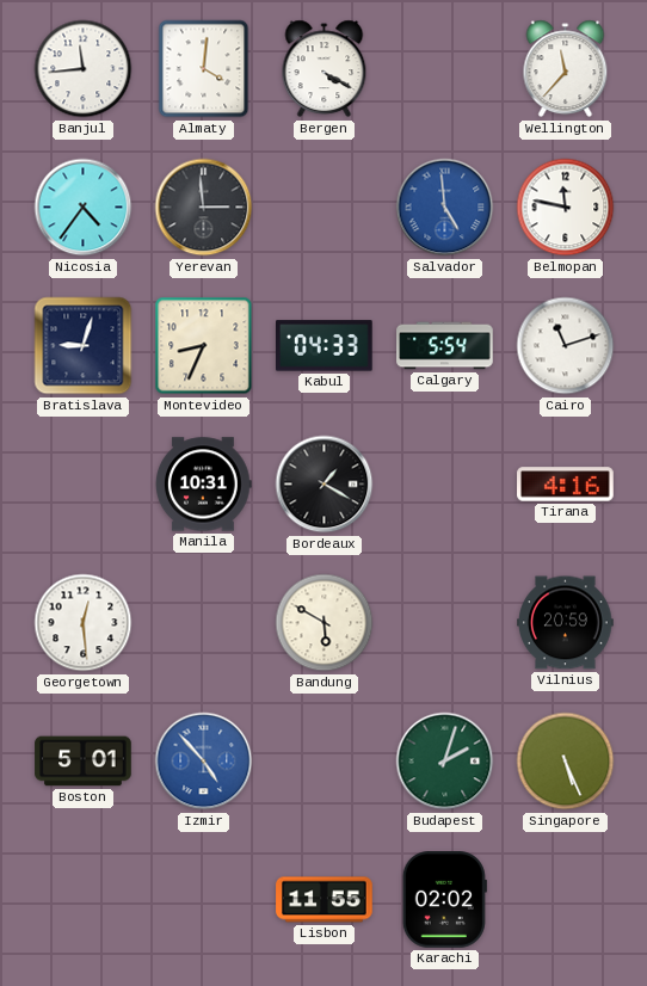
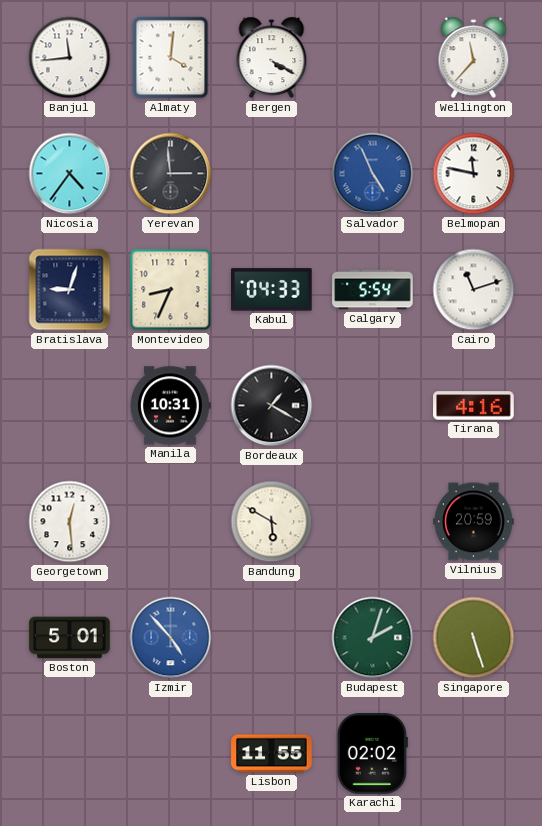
Salvador: 4:59 -> 4:56
Singapore: 5:26 -> 5:27
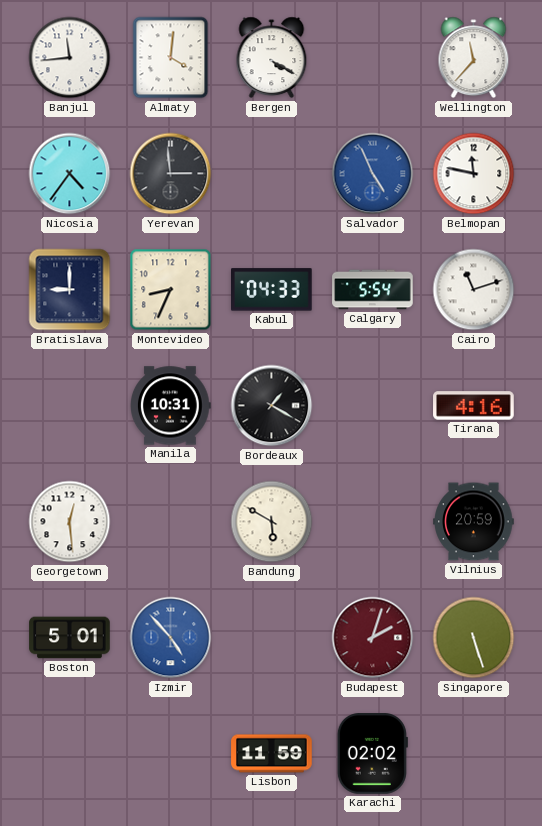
Bratislava: 9:03 -> 9:00
Budapest dial: green -> burgundy
Lisbon: 11:55 -> 11:59
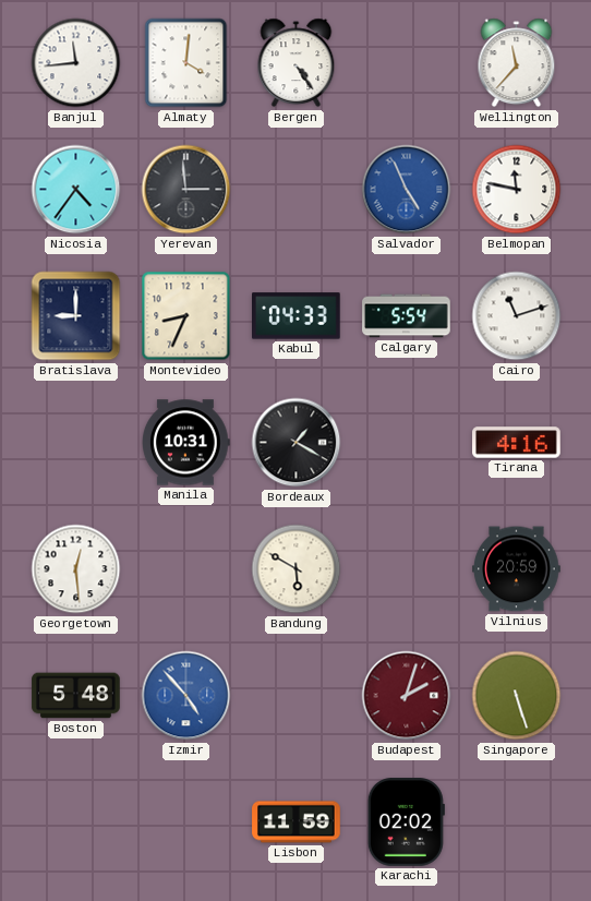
Bergen: 4:20 -> 4:24
Boston: 5:01 -> 5:48
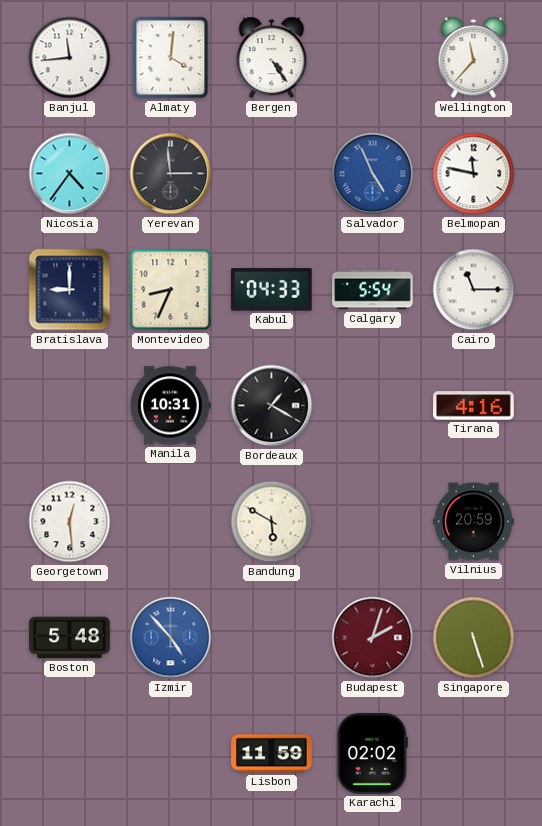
Cairo: 11:12 -> 11:15
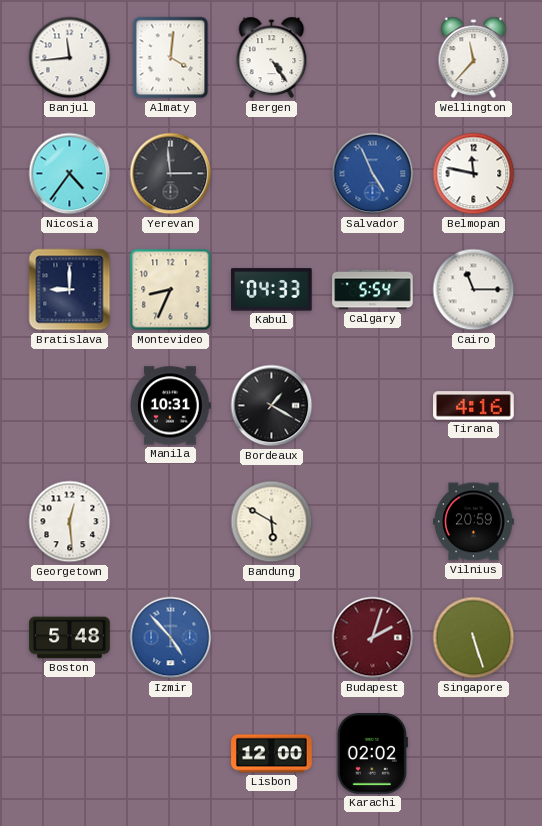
Lisbon: 11:59 -> 12:00
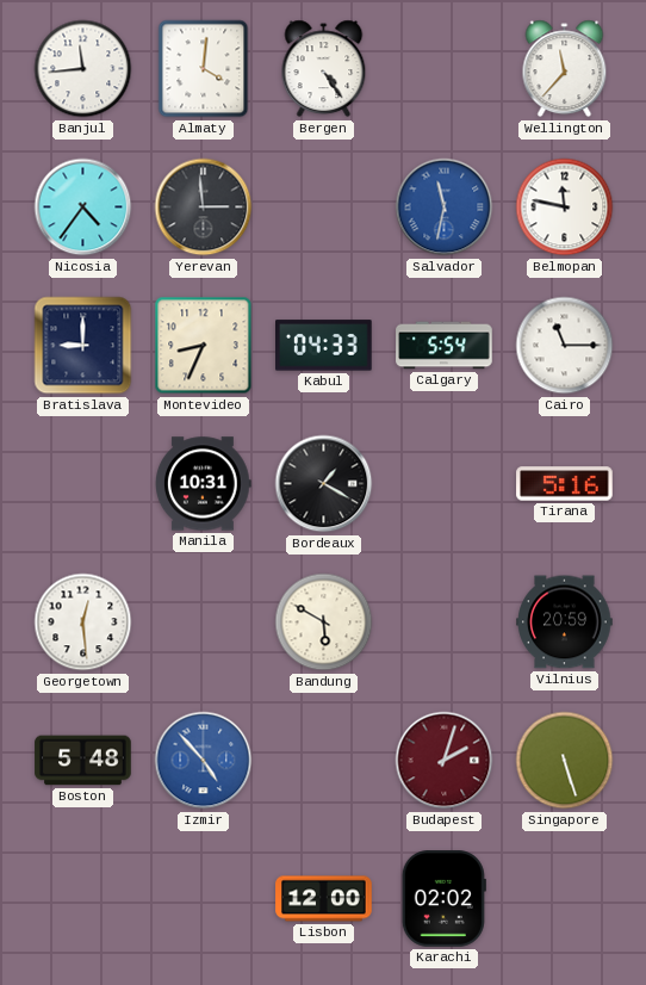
Salvador: 4:56 -> 11:32
Tirana: 4:16 -> 5:16
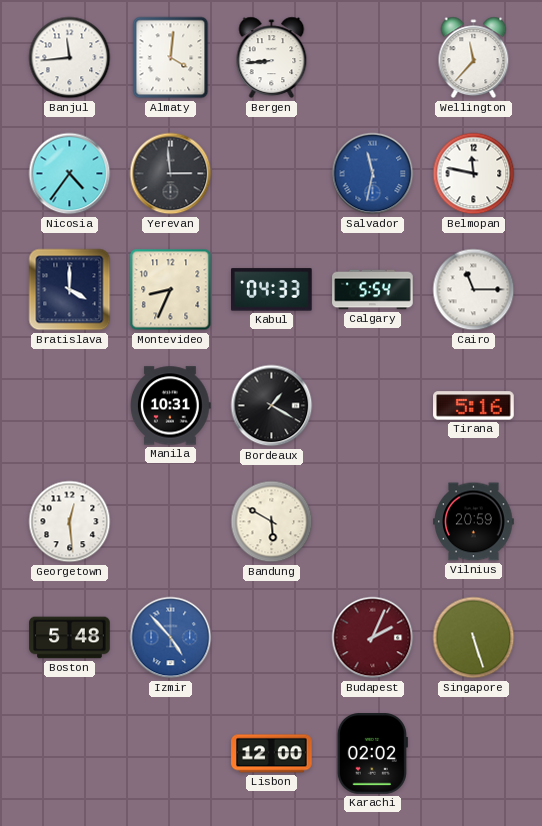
Bergen: 4:24 -> 8:44
Bratislava: 9:00 -> 4:00
Budapest: 2:03 -> 2:04
